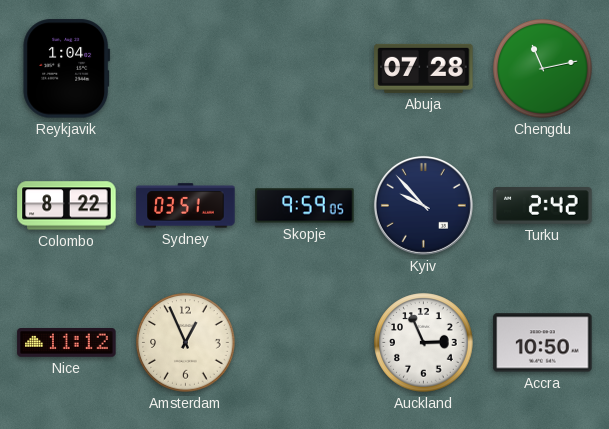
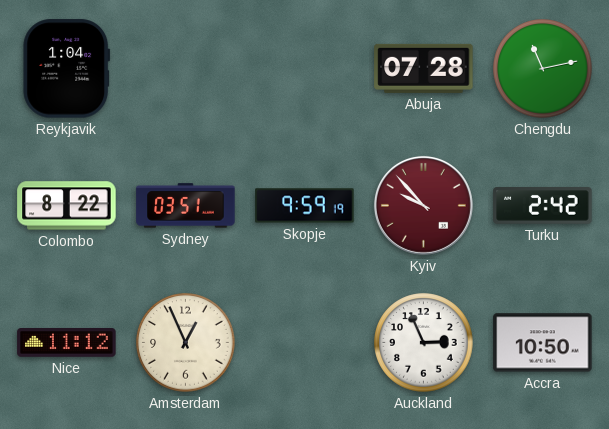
Skopje: 9:59:05 -> 9:59:19
Kyiv dial: navy -> burgundy
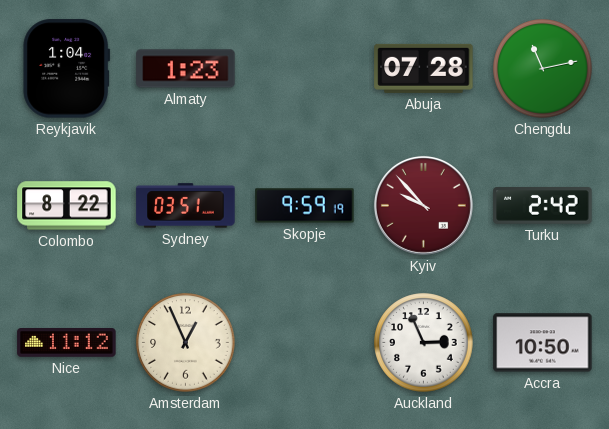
Almaty: none -> 1:23
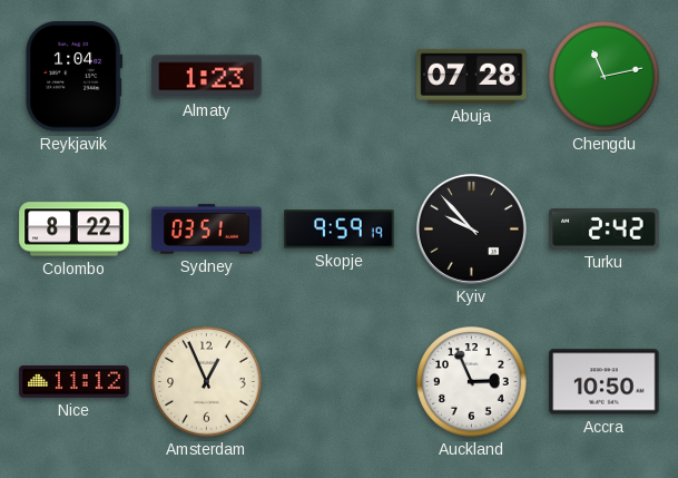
Kyiv dial: burgundy -> black
